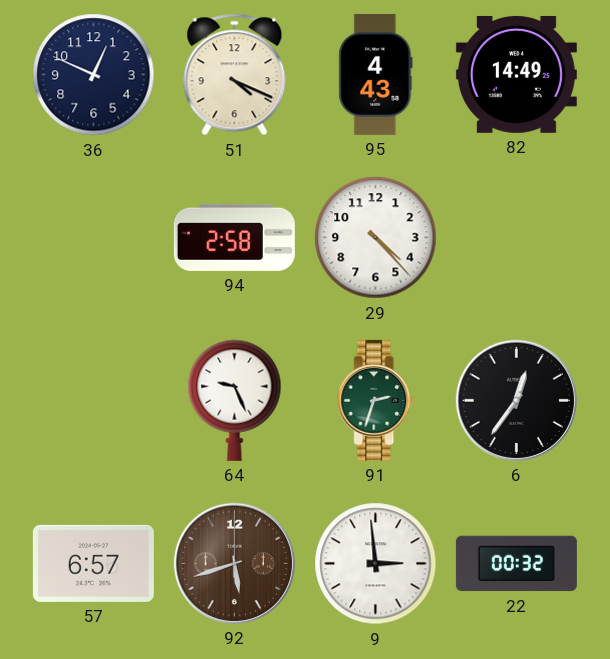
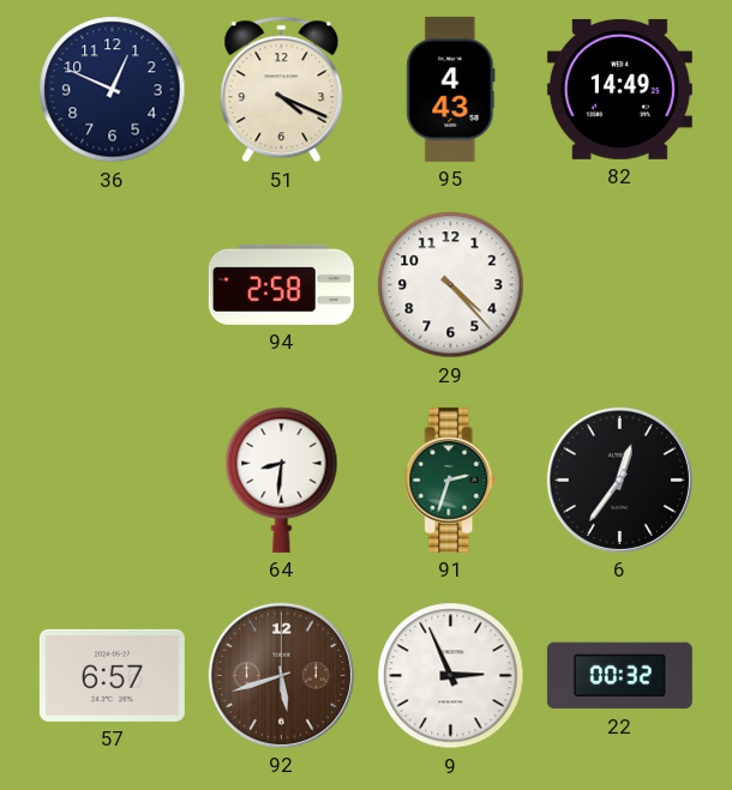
64: 9:26 -> 8:31
9: 2:59 -> 2:56
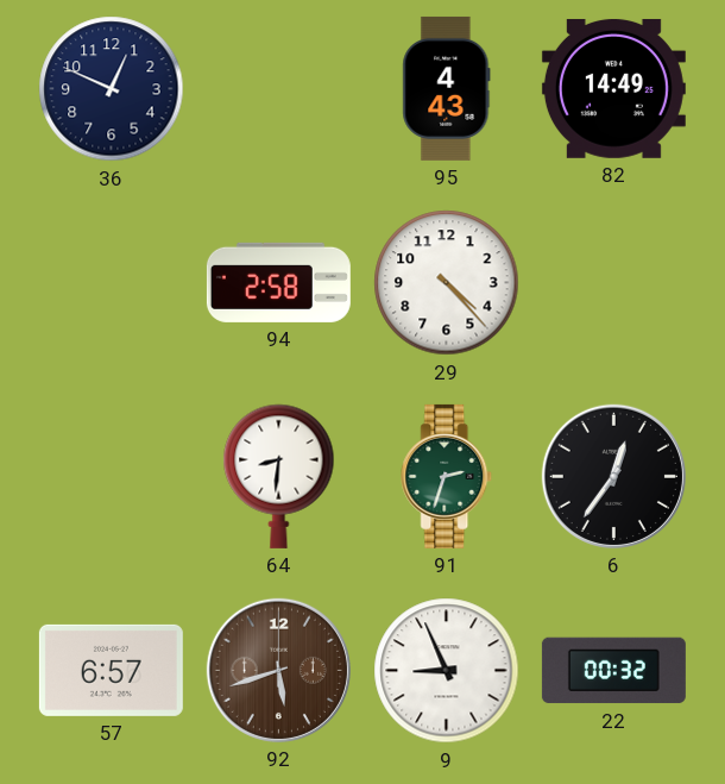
51: 4:19 -> none
9: 2:56 -> 8:56
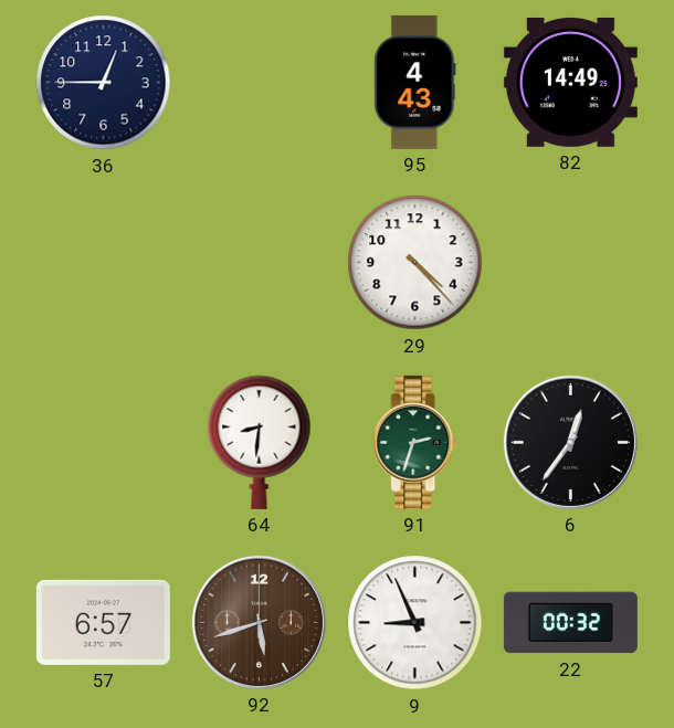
36: 12:49 -> 12:45
94: 2:58 -> none
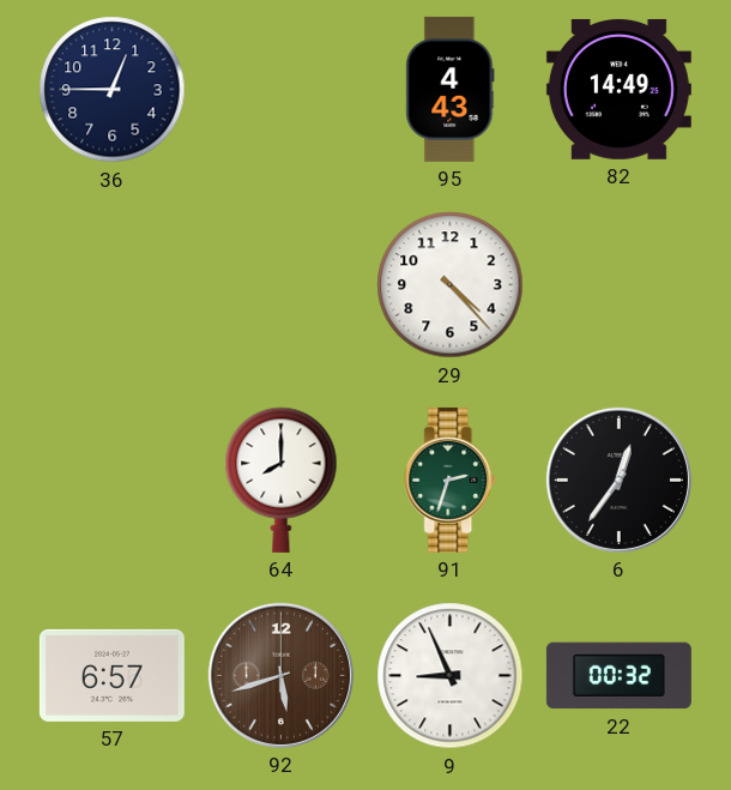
64: 8:31 -> 8:00
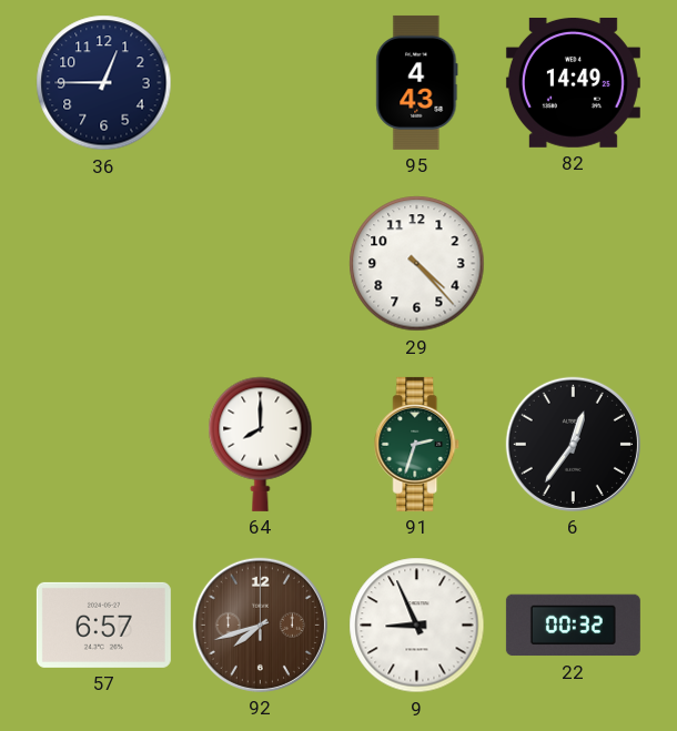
92: 5:42 -> 7:42
